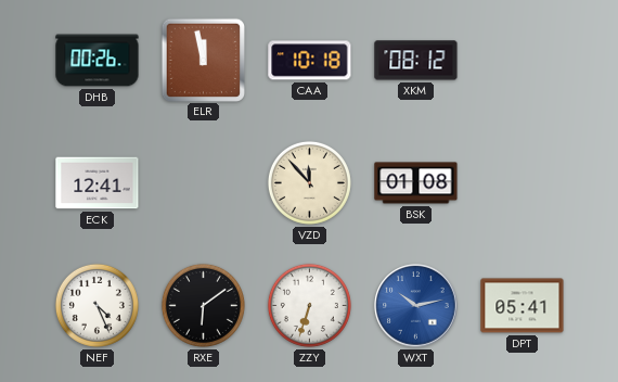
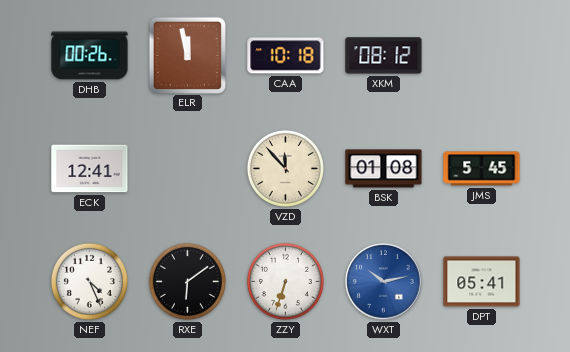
JMS: none -> 5:45
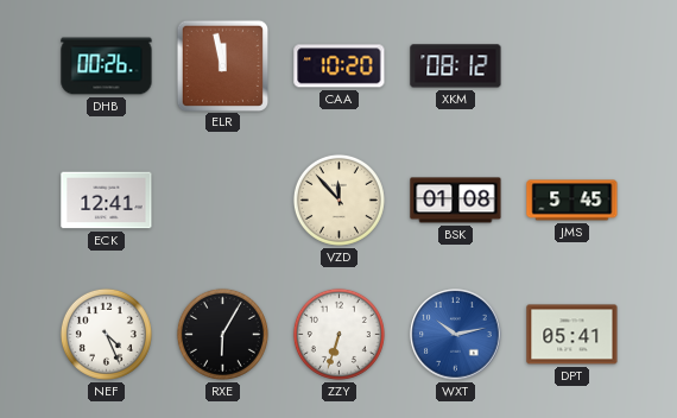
CAA: 10:18 -> 10:20
RXE: 6:09 -> 6:05
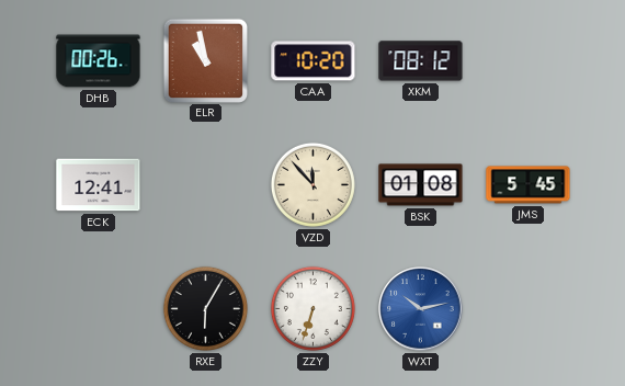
ELR: 11:58 -> 10:58
NEF: 4:26 -> none
DPT: 05:41 -> none
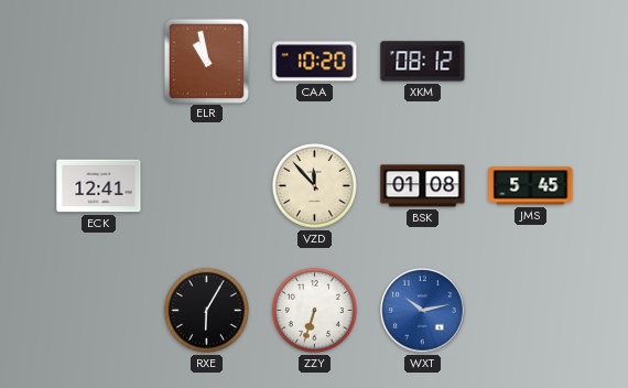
DHB: 00:26 -> none
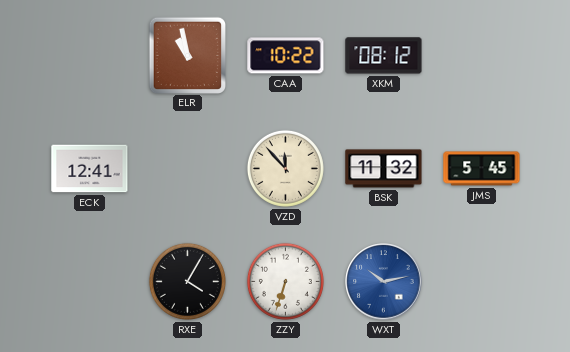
CAA: 10:20 -> 10:22
BSK: 01:08 -> 11:32
RXE: 6:05 -> 4:05
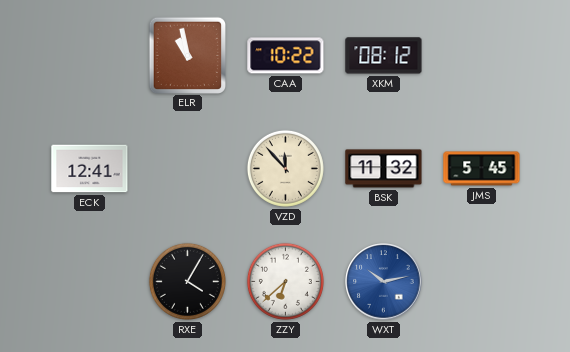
ZZY: 6:33 -> 6:38
